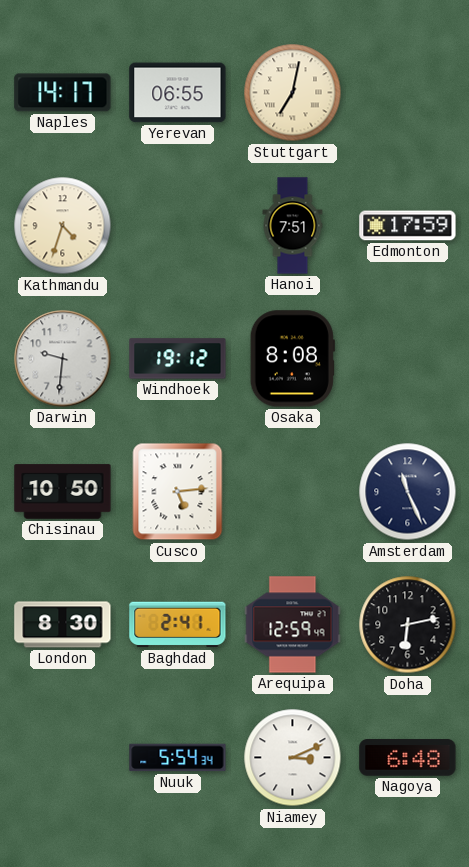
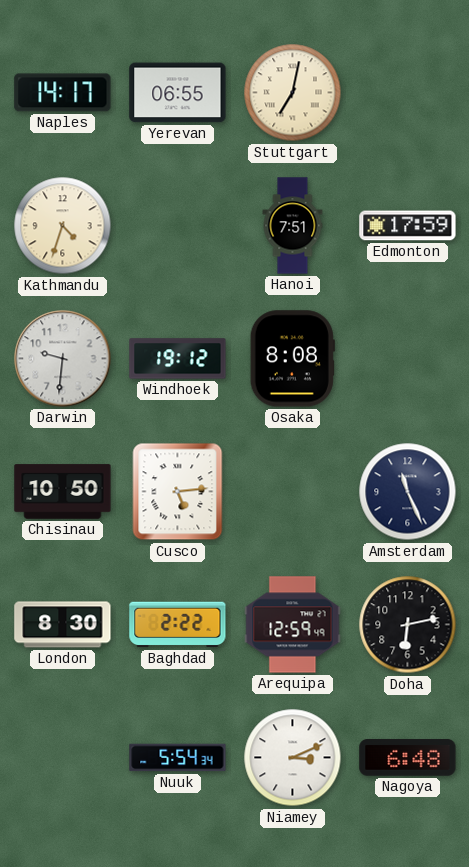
Baghdad: 2:41 -> 2:22
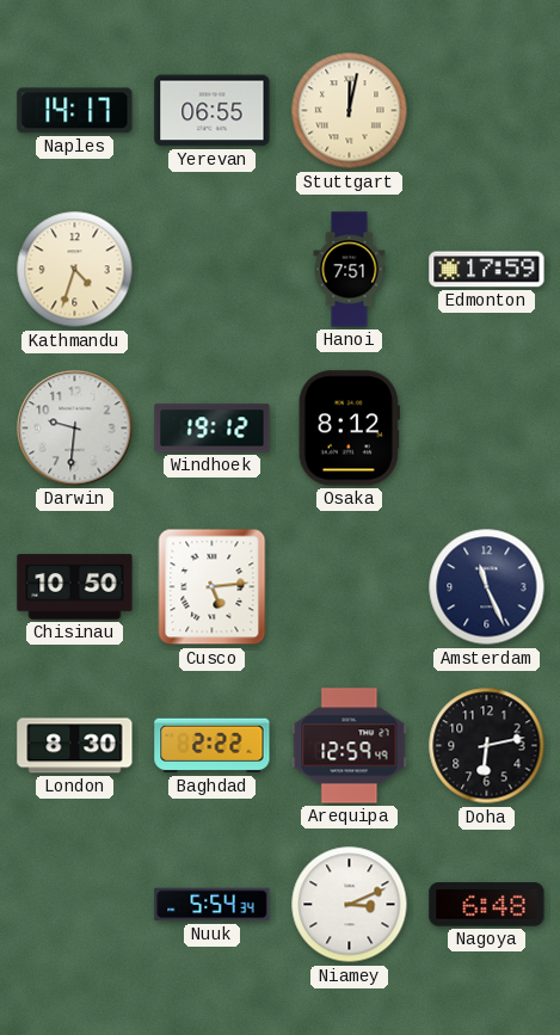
Stuttgart: 7:02 -> 12:02
Osaka: 8:08 -> 8:12
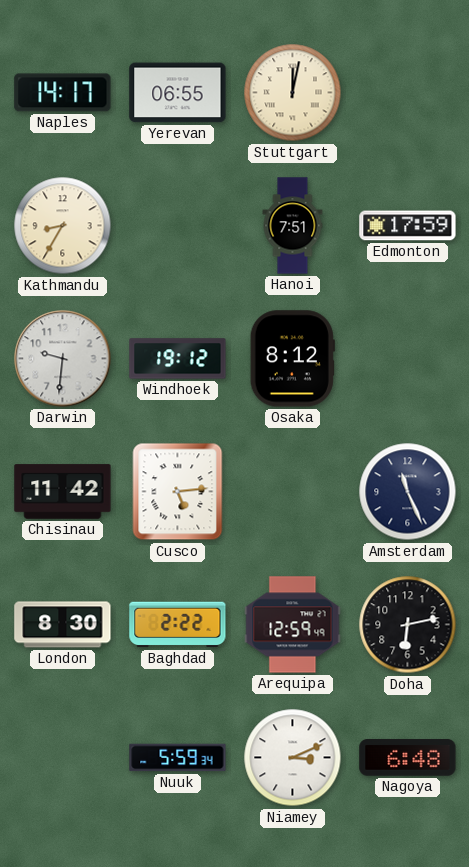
Kathmandu: 4:33 -> 8:35
Chisinau: 10:50 -> 11:42
Nuuk: 5:54 -> 5:59
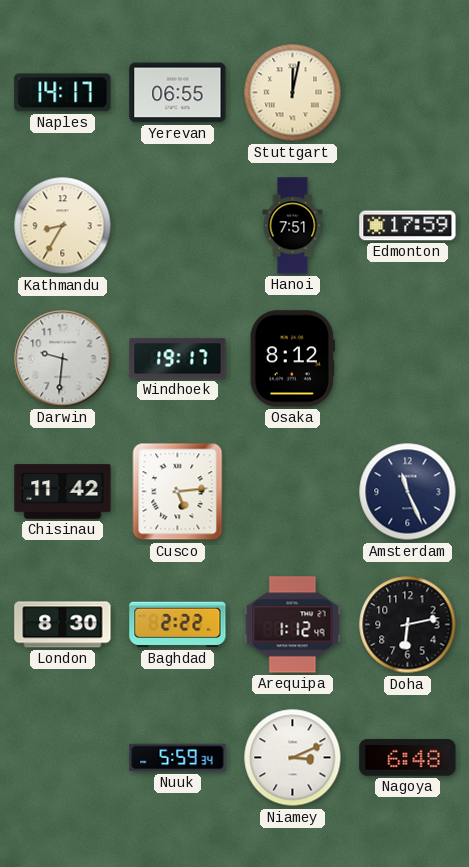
Windhoek: 19:12 -> 19:17
Arequipa: 12:59 -> 1:12
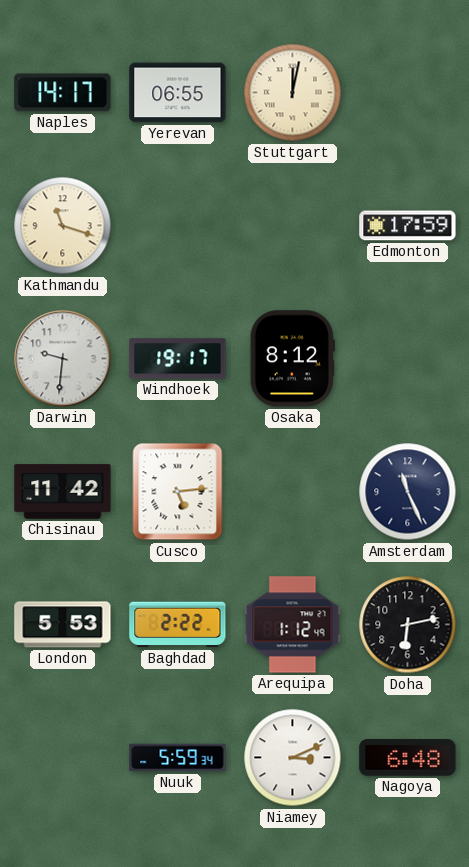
Kathmandu: 8:35 -> 11:18
Hanoi: 7:51 -> none
London: 8:30 -> 5:53
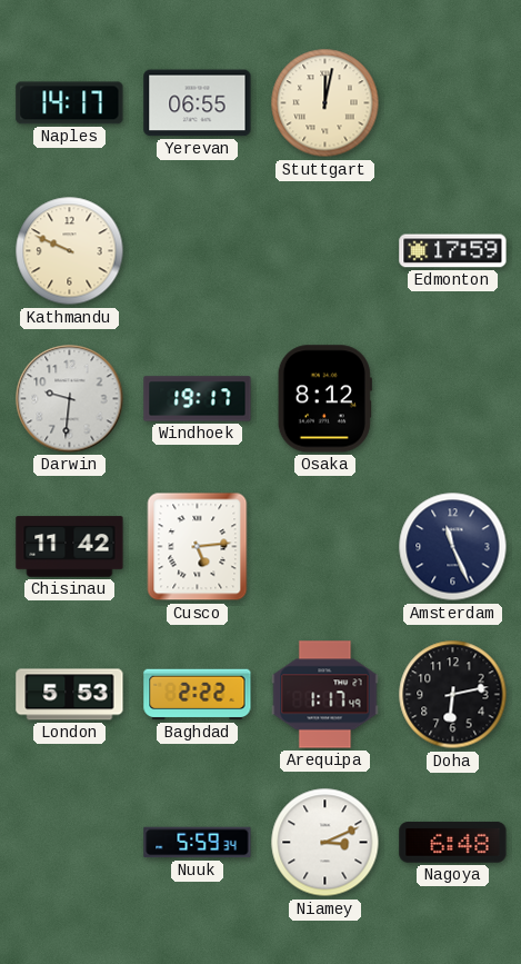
Kathmandu: 11:18 -> 9:49
Arequipa: 1:12 -> 1:17
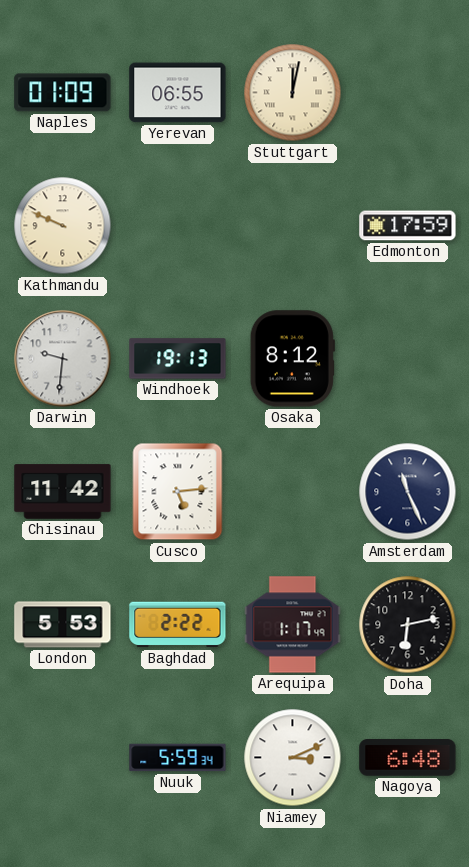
Naples: 14:17 -> 01:09
Windhoek: 19:17 -> 19:13
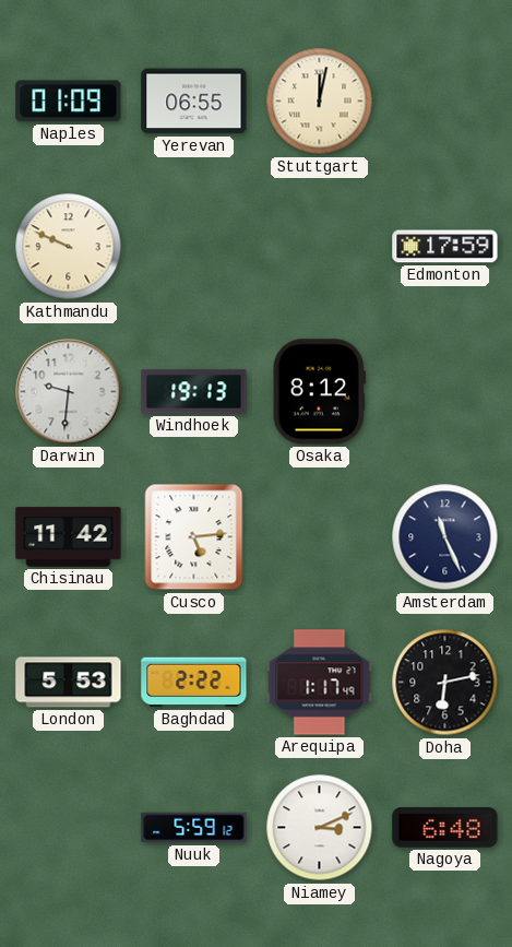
Nuuk: 5:59:34 -> 5:59:12
